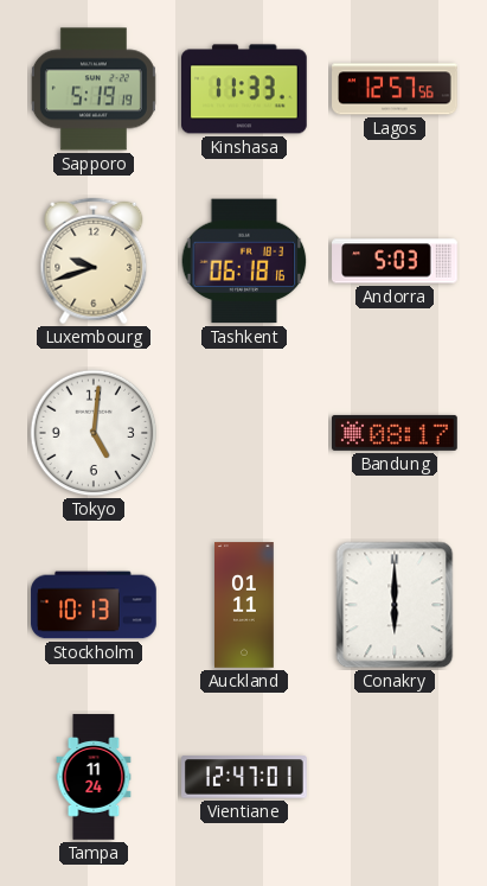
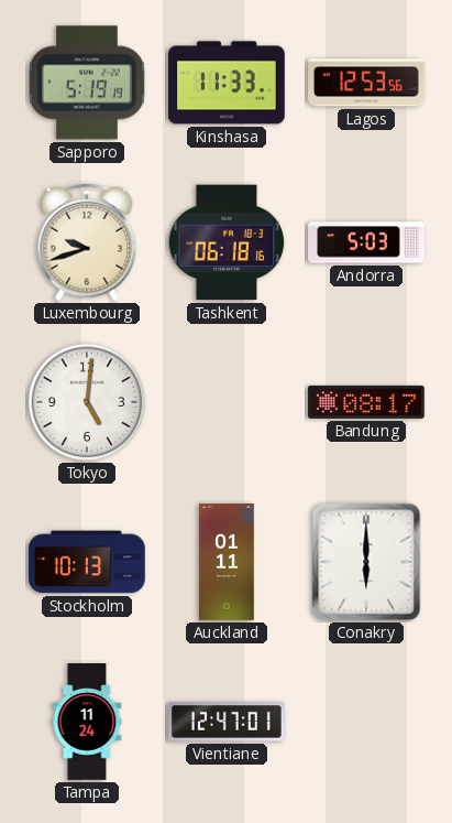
Lagos: 12:57 -> 12:53
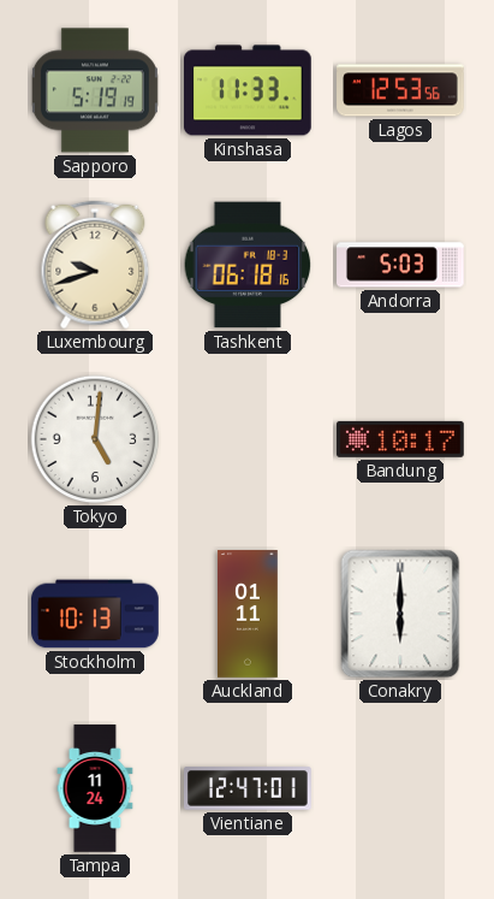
Bandung: 08:17 -> 10:17
